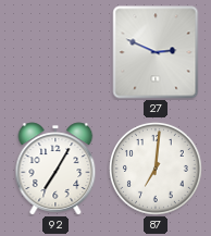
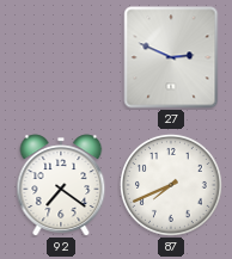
92: 7:05 -> 7:21
87: 7:01 -> 7:41
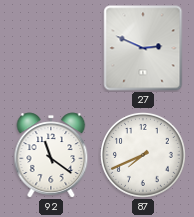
92: 7:21 -> 11:21
